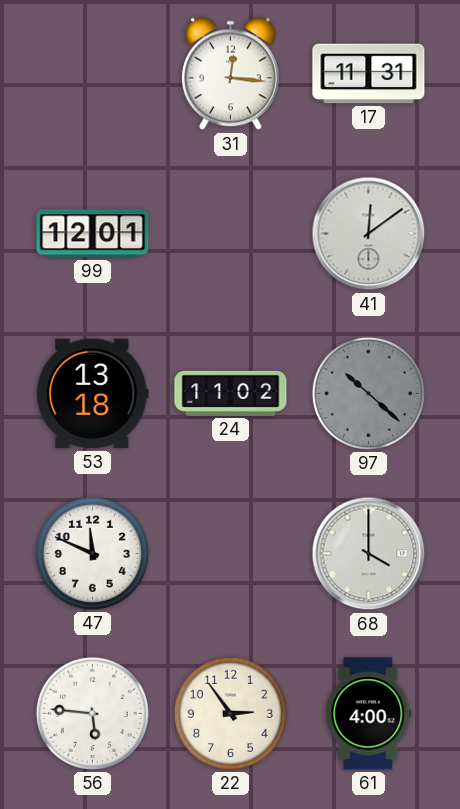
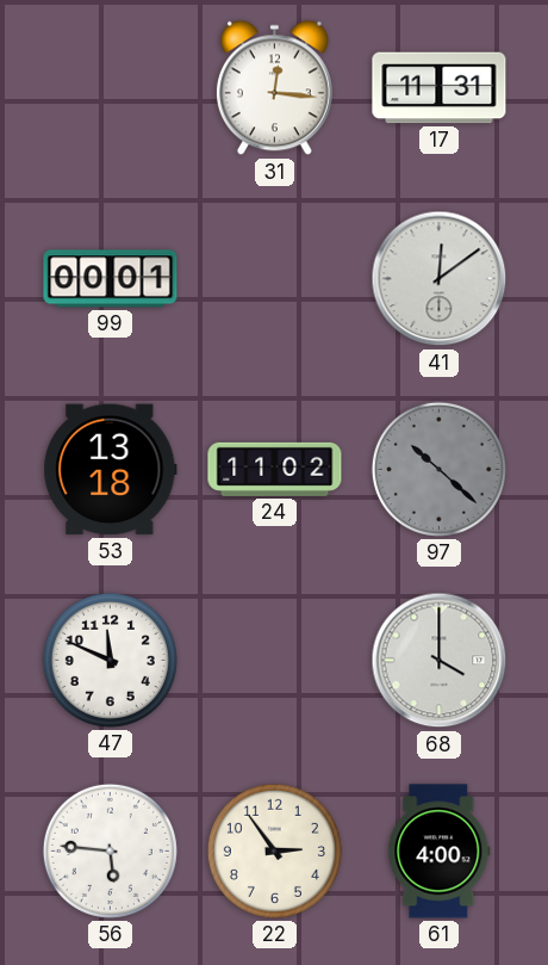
99: 12:01 -> 00:01
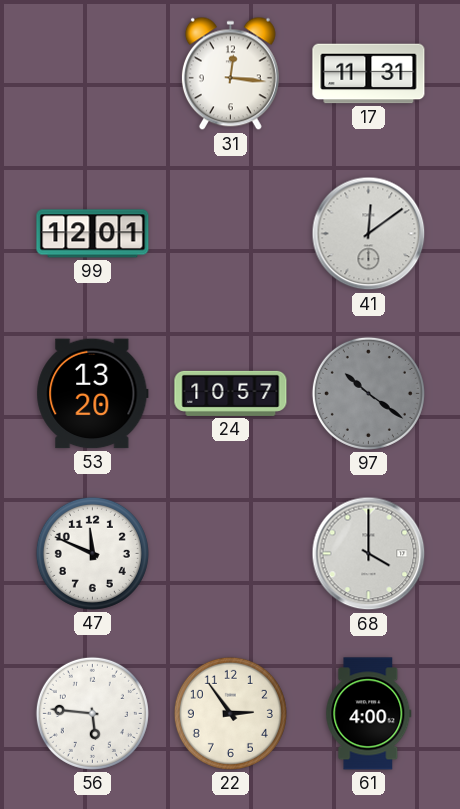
99: 00:01 -> 12:01
53: 13:18 -> 13:20
24: 11:02 -> 10:57
97: 10:22 -> 10:21
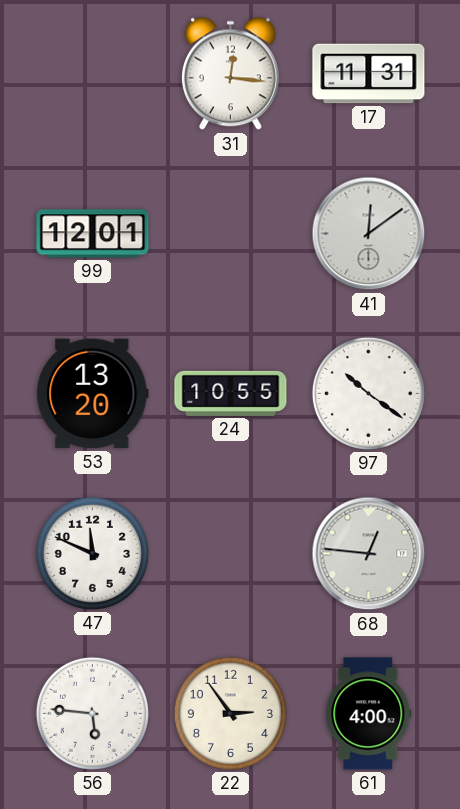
24: 10:57 -> 10:55
97 dial: grey -> white
68: 4:00 -> 12:46
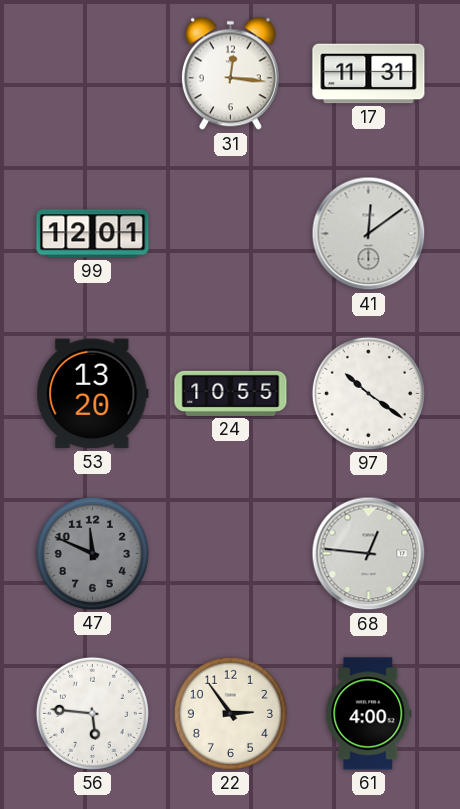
47 dial: white -> grey
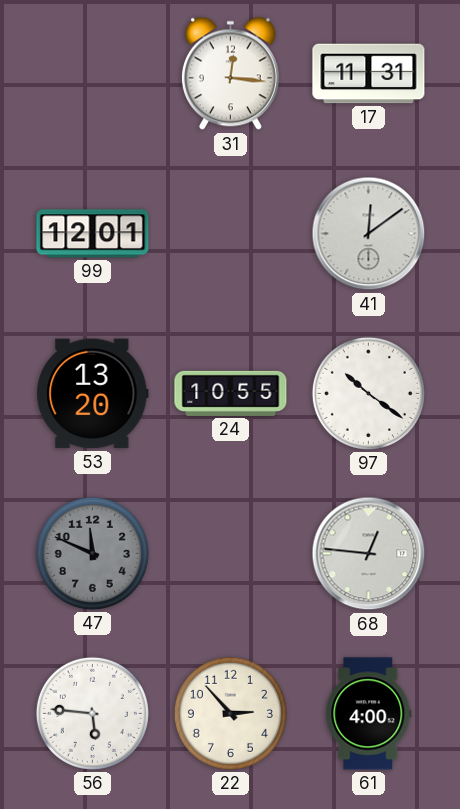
22: 2:54 -> 2:53
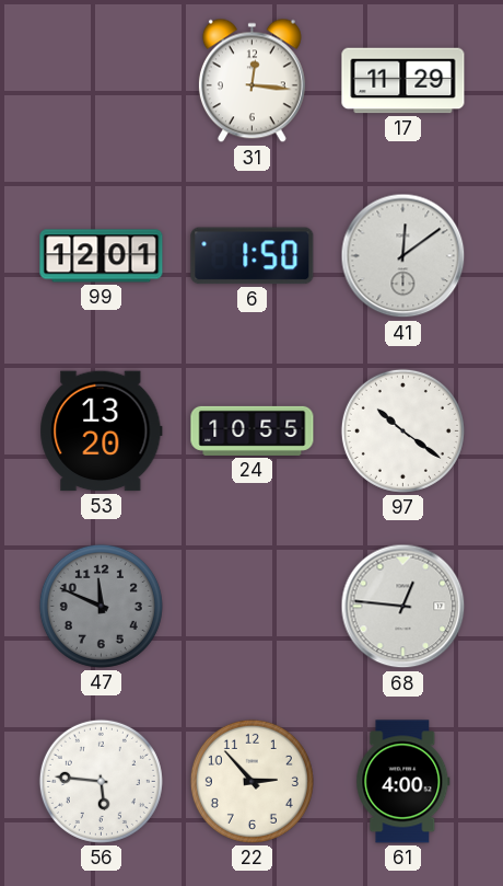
17: 11:31 -> 11:29
6: none -> 1:50
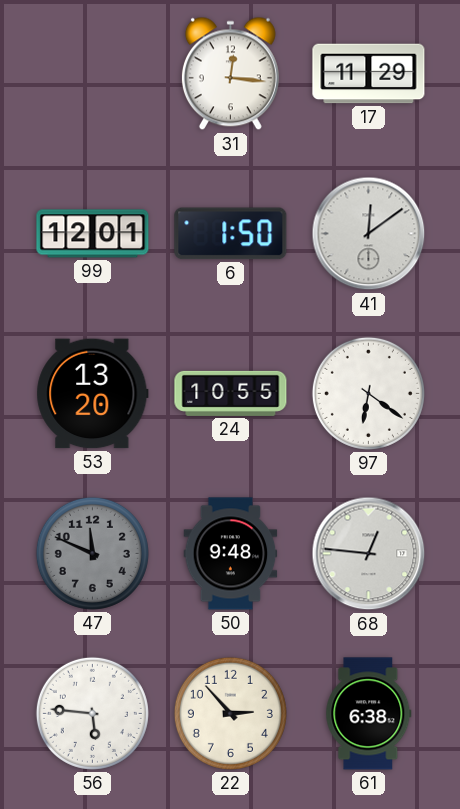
97: 10:21 -> 6:21
50: none -> 9:48
61: 4:00 -> 6:38
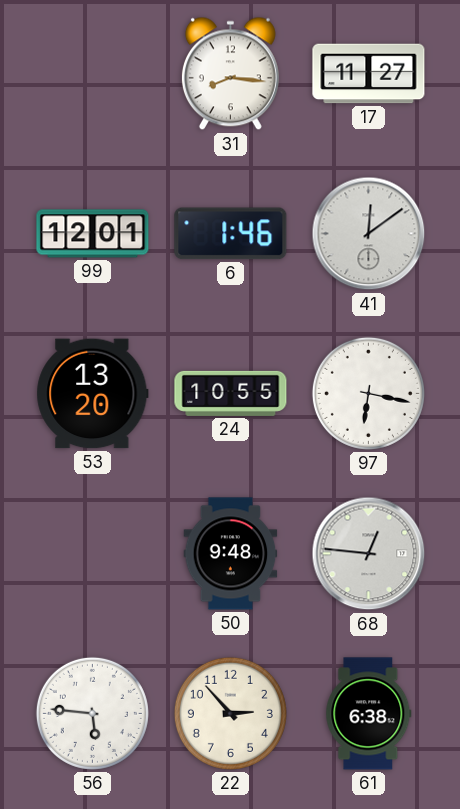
31: 12:16 -> 8:16
17: 11:29 -> 11:27
6: 1:50 -> 1:46
97: 6:21 -> 6:17
47: 11:49 -> none
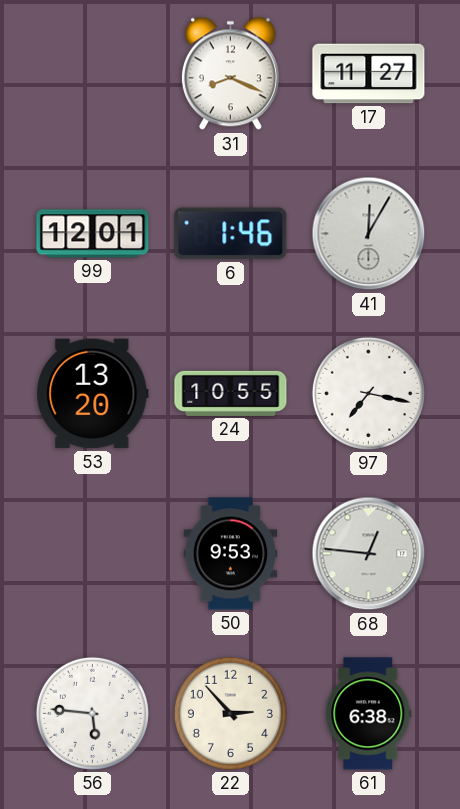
31: 8:16 -> 8:19
41: 12:09 -> 12:05
97: 6:17 -> 7:17
50: 9:48 -> 9:53
